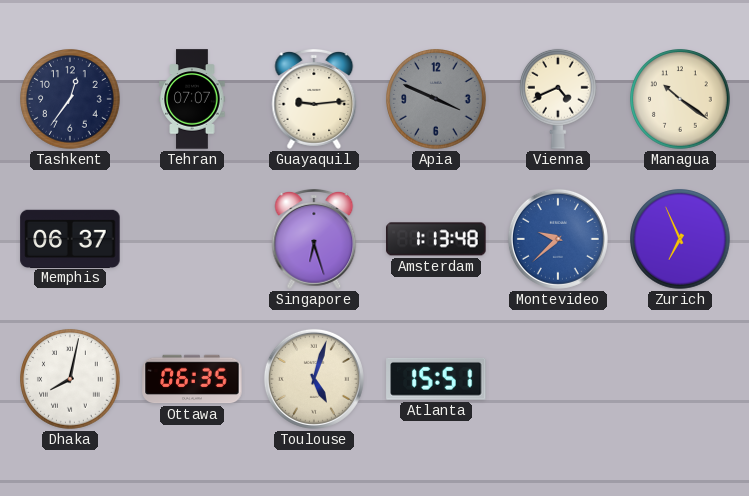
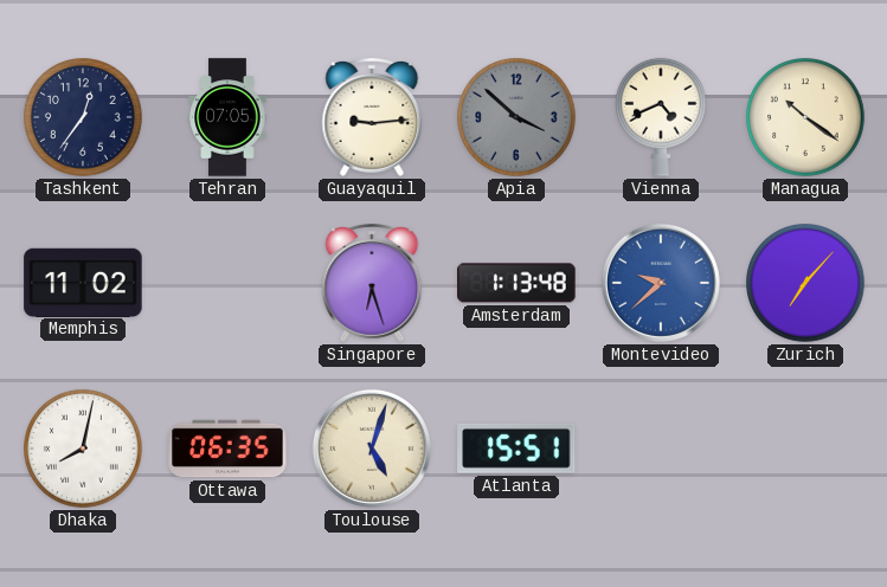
Tehran: 07:07 -> 07:05
Apia: 3:49 -> 3:52
Memphis: 06:37 -> 11:02
Zurich: 6:56 -> 7:07
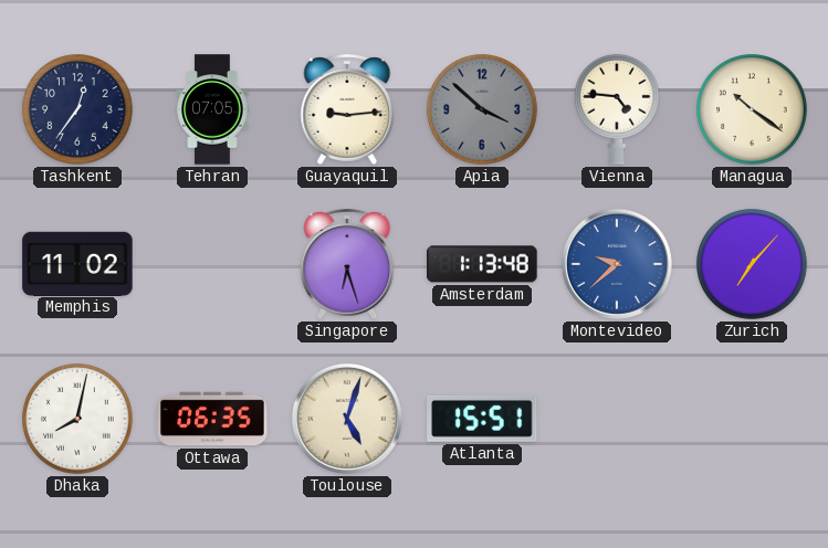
Vienna: 4:41 -> 4:46
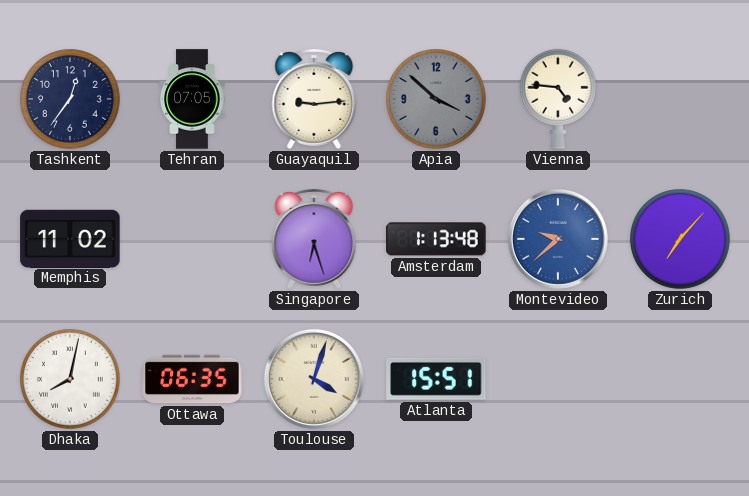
Managua: 10:21 -> none
Toulouse: 5:03 -> 4:03
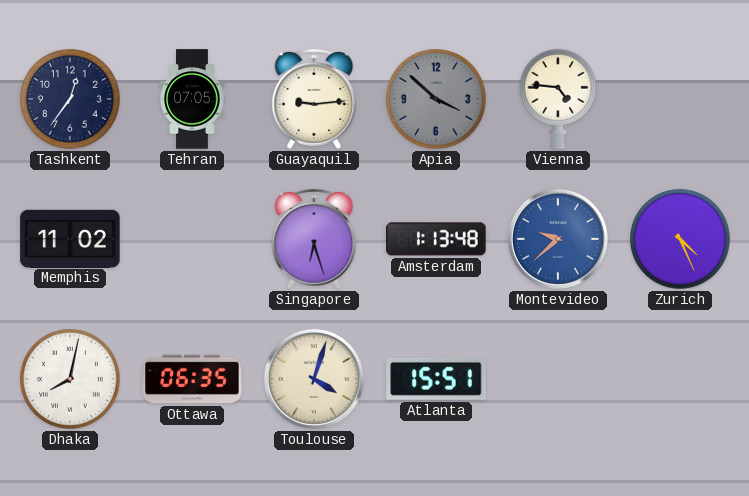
Zurich: 7:07 -> 4:26
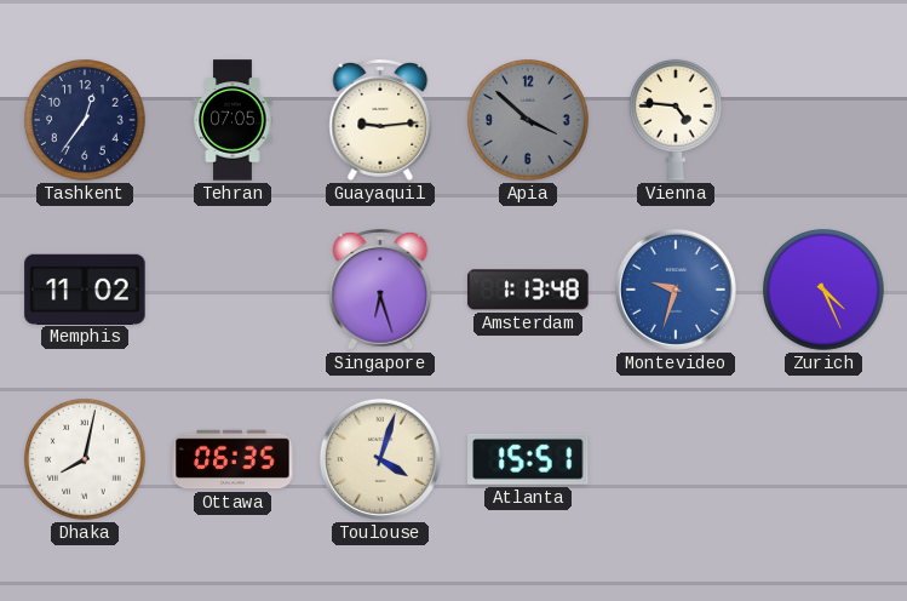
Montevideo: 9:38 -> 9:33
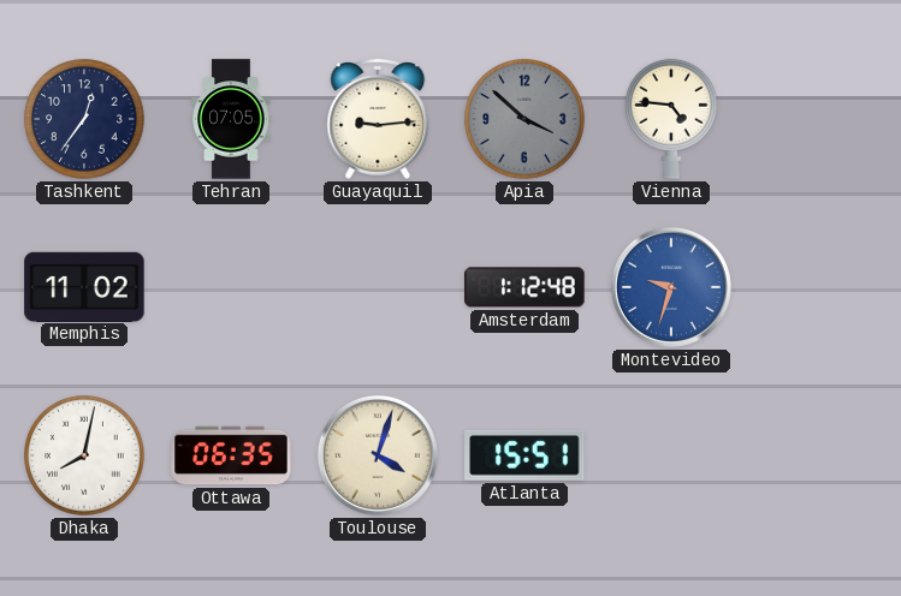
Singapore: 6:27 -> none
Amsterdam: 1:13 -> 1:12
Zurich: 4:26 -> none
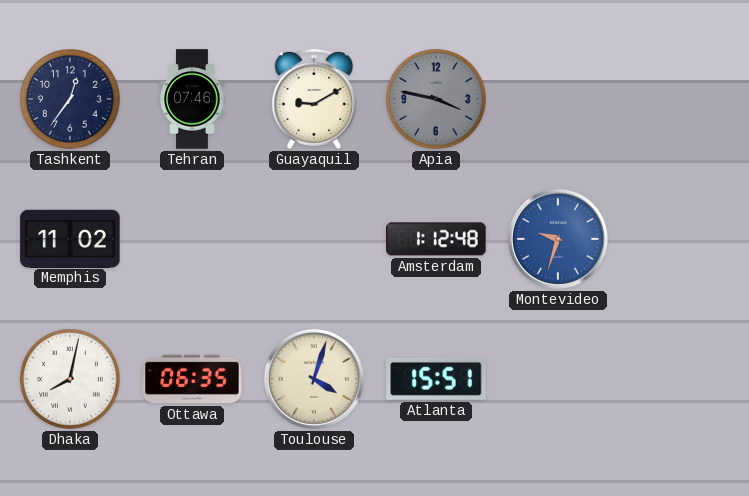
Tehran: 07:05 -> 07:46
Guayaquil: 9:14 -> 9:10
Apia: 3:52 -> 3:47
Vienna: 4:46 -> none
